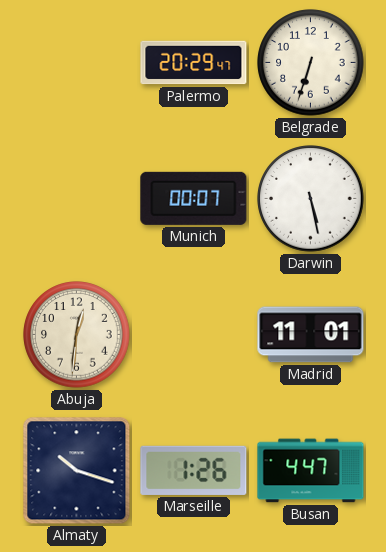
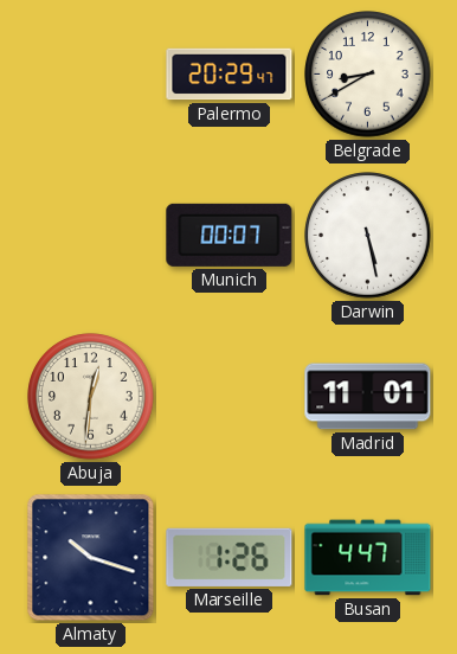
Belgrade: 6:33 -> 8:40
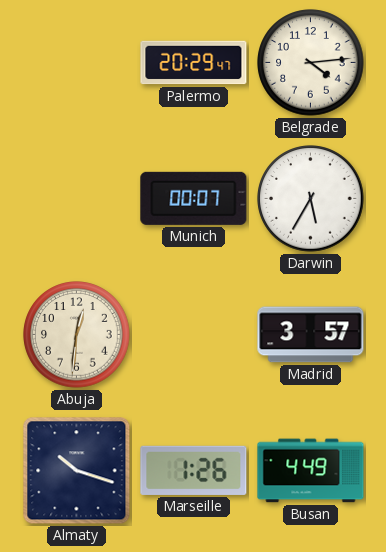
Belgrade: 8:40 -> 4:14
Darwin: 5:28 -> 5:35
Madrid: 11:01 -> 3:57
Busan: 4:47 -> 4:49
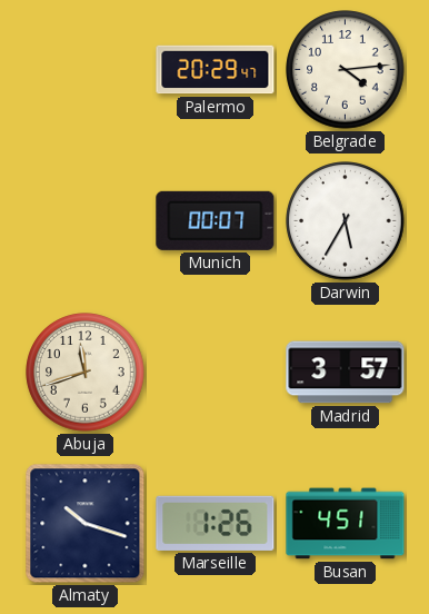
Abuja: 12:31 -> 11:42
Busan: 4:49 -> 4:51
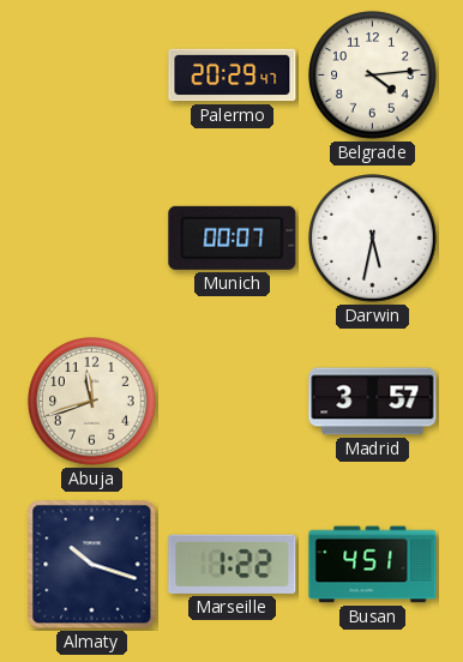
Darwin: 5:35 -> 5:32
Marseille: 1:26 -> 1:22
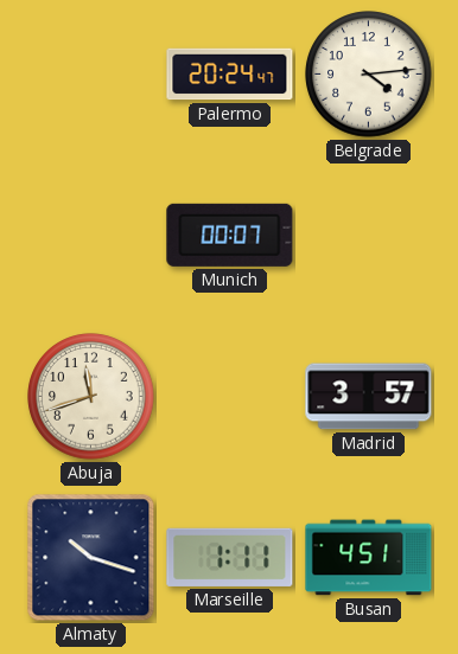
Palermo: 20:29 -> 20:24
Darwin: 5:32 -> none
Marseille: 1:22 -> 1:11
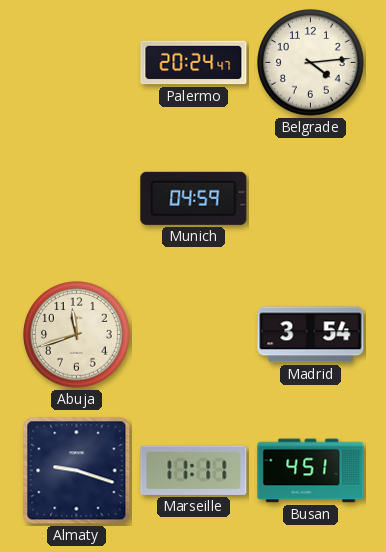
Munich: 00:07 -> 04:59
Madrid: 3:57 -> 3:54
Almaty: 10:18 -> 9:18
Marseille: 1:11 -> 11:11
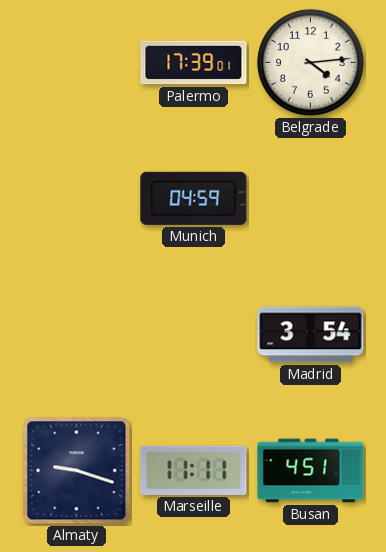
Palermo: 20:24 -> 17:39
Abuja: 11:42 -> none
